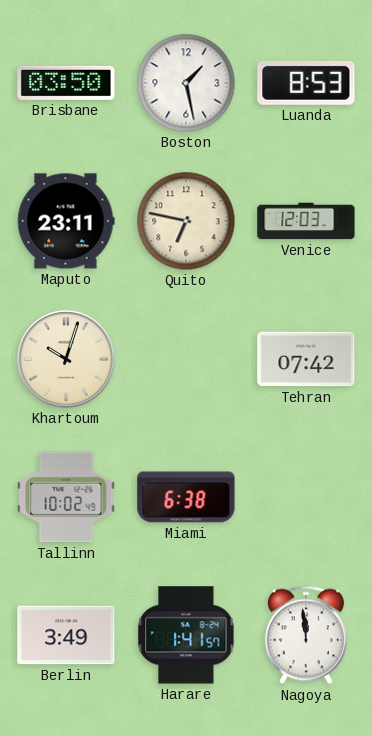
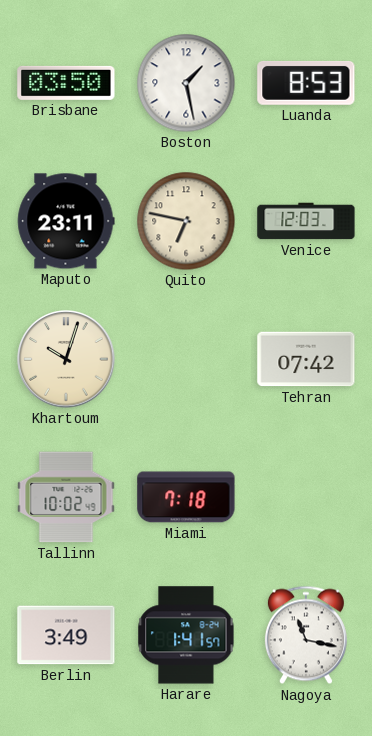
Miami: 6:38 -> 7:18
Nagoya: 11:59 -> 11:17
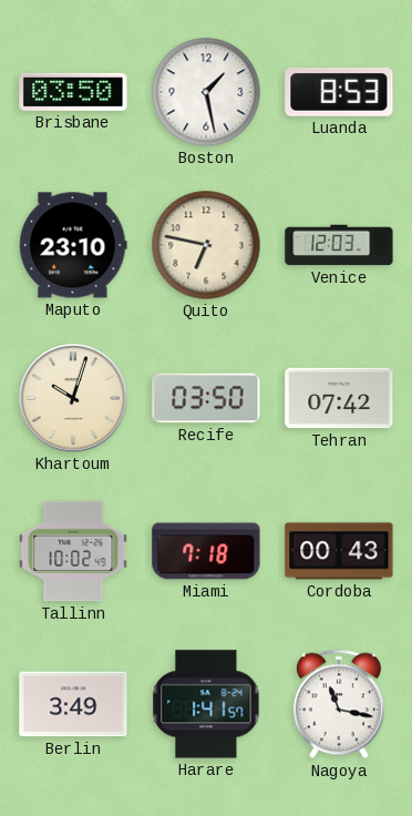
Maputo: 23:11 -> 23:10
Recife: none -> 03:50
Cordoba: none -> 00:43
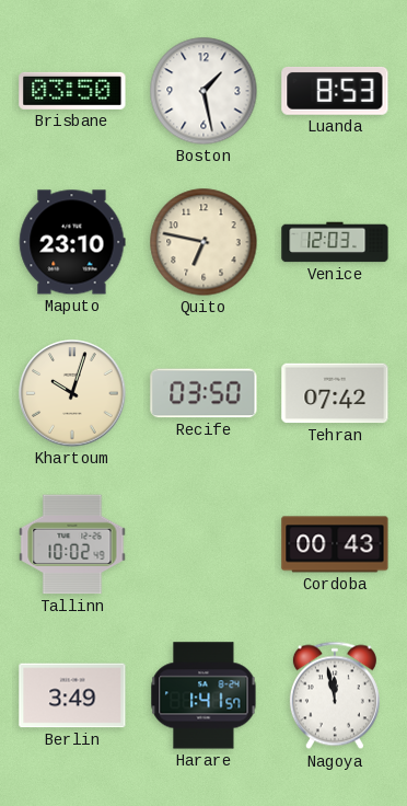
Miami: 7:18 -> none
Nagoya: 11:17 -> 11:58
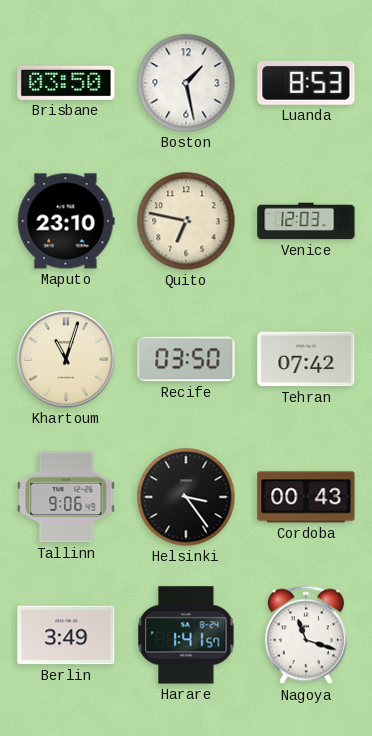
Khartoum: 10:03 -> 11:03
Tallinn: 10:02 -> 9:06
Helsinki: none -> 3:24
Nagoya: 11:58 -> 11:18
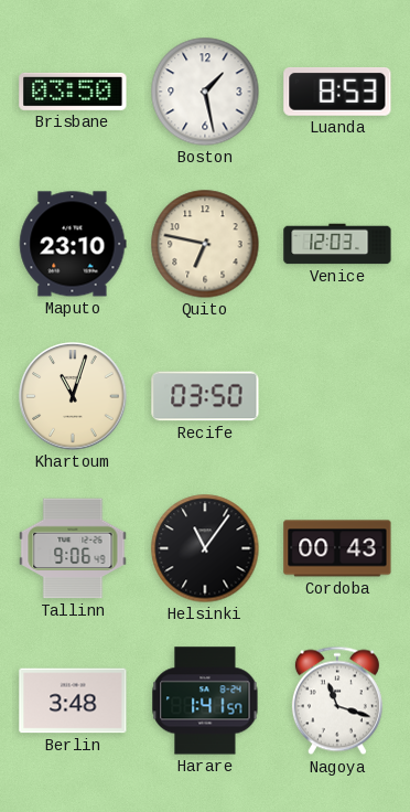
Tehran: 07:42 -> none
Helsinki: 3:24 -> 11:06
Berlin: 3:49 -> 3:48
